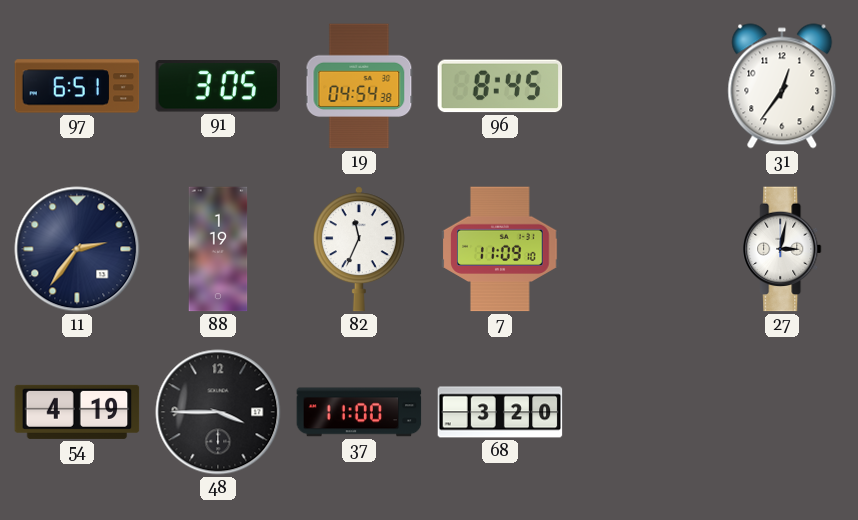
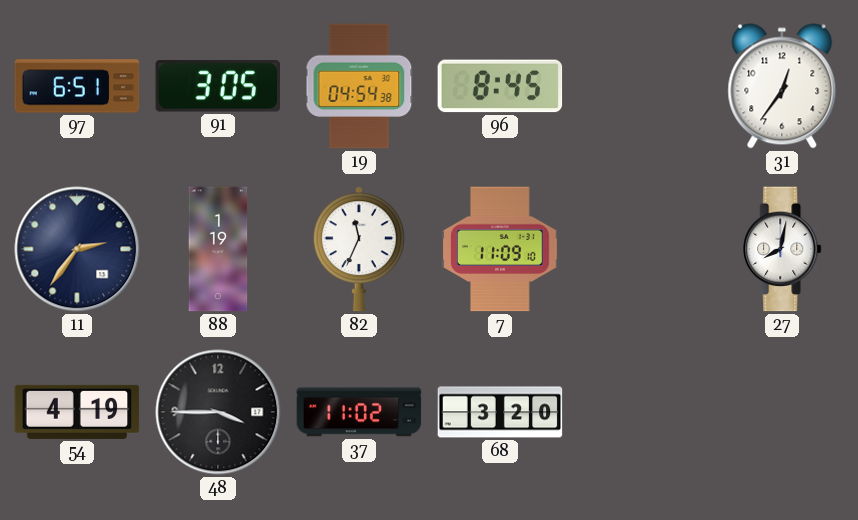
27: 3:02 -> 8:02
37: 11:00 -> 11:02
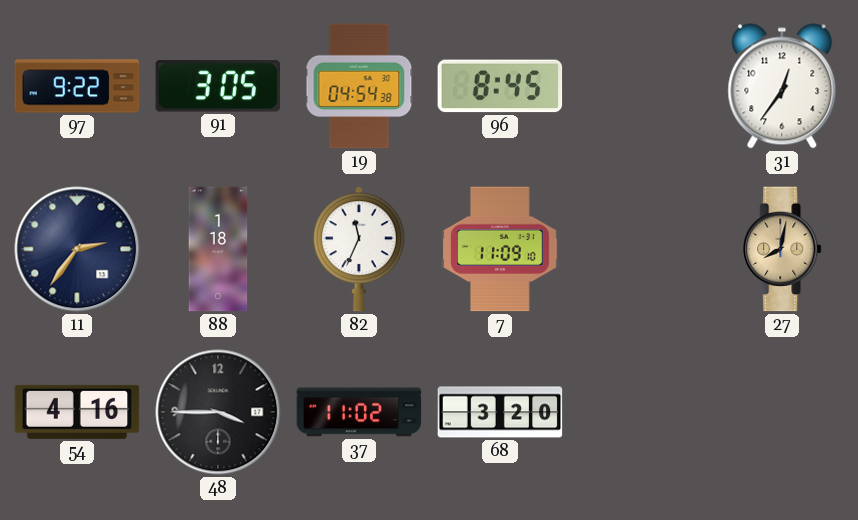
97: 6:51 -> 9:22
88: 1:19 -> 1:18
27 dial: white -> champagne
54: 4:19 -> 4:16
